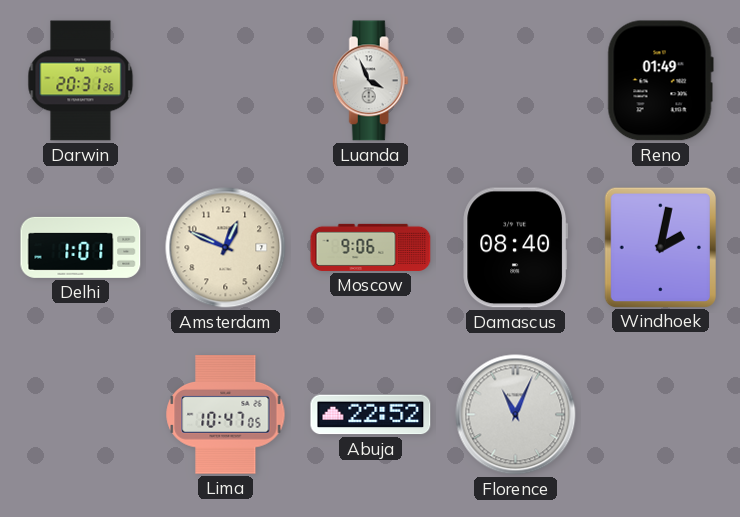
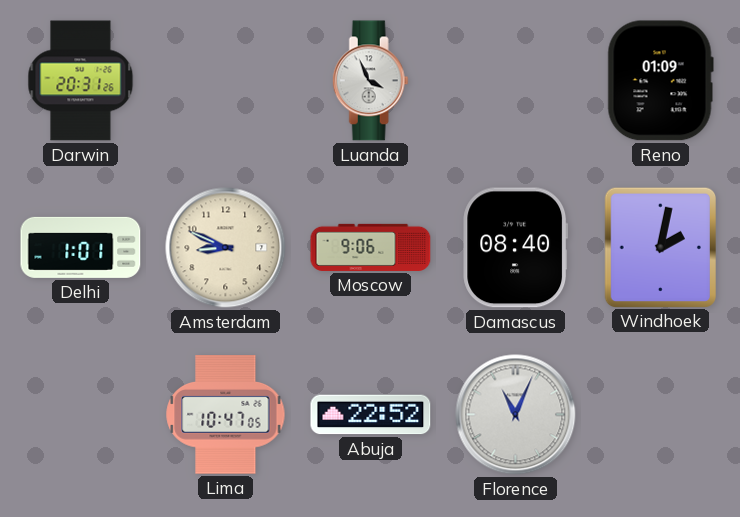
Reno: 01:49 -> 01:09
Amsterdam: 12:49 -> 8:49
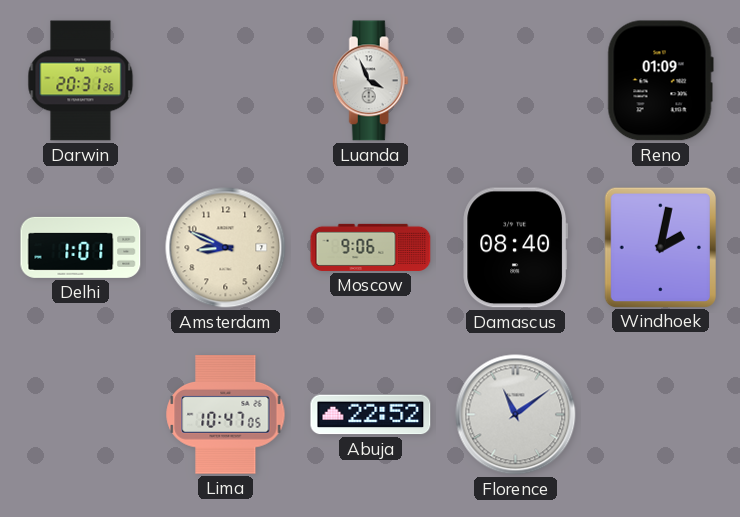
Florence: 11:04 -> 11:09
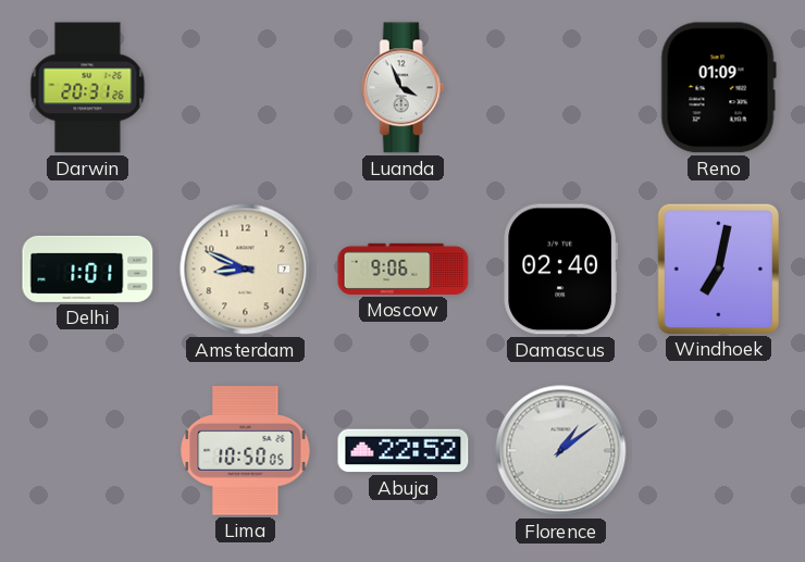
Damascus: 08:40 -> 02:40
Windhoek: 2:02 -> 7:02
Lima: 10:47 -> 10:50
Florence: 11:09 -> 1:09
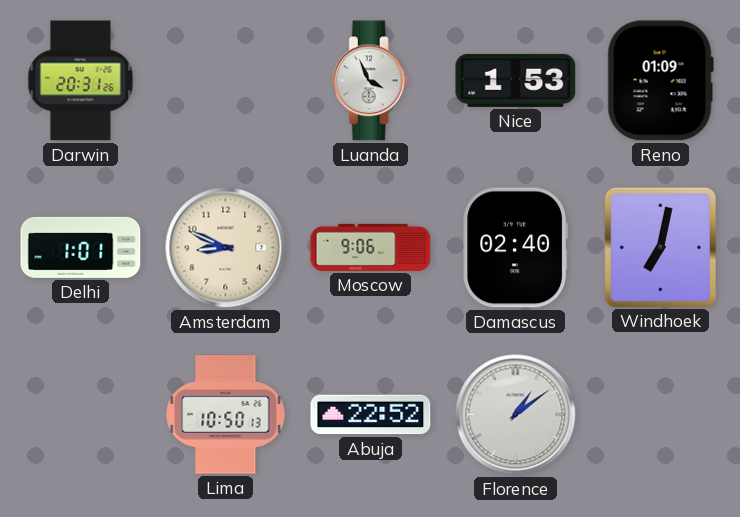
Nice: none -> 1:53
Lima: 10:50:05 -> 10:50:13
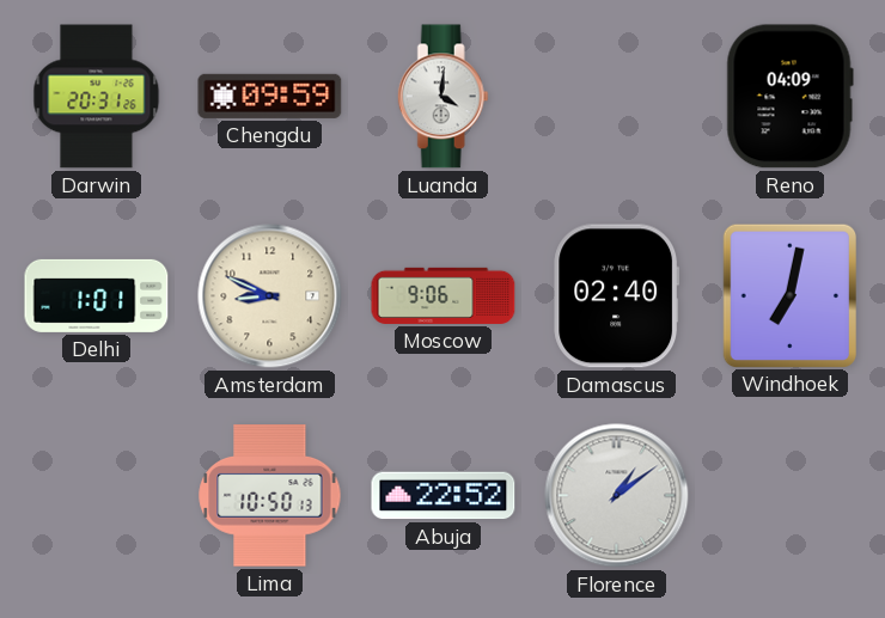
Chengdu: none -> 09:59
Luanda: 3:56 -> 4:01
Nice: 1:53 -> none
Reno: 01:09 -> 04:09
